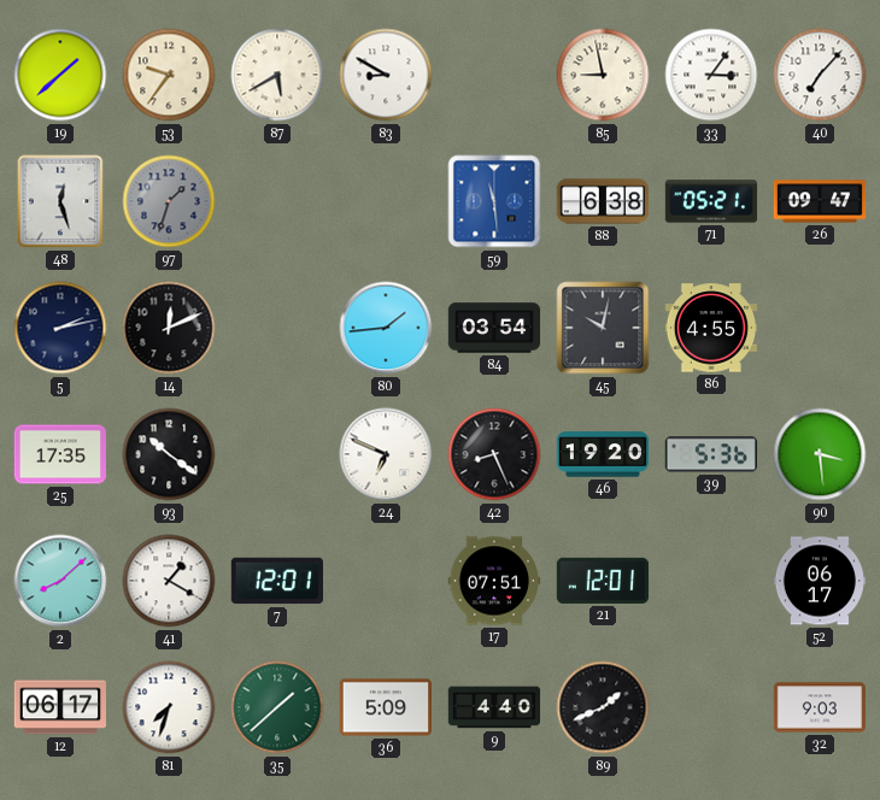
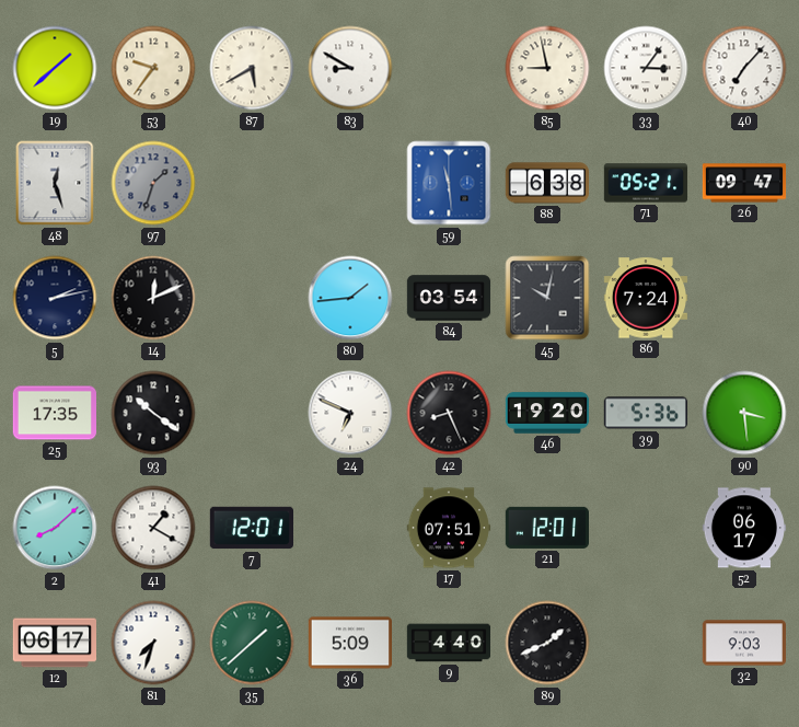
86: 4:55 -> 7:24
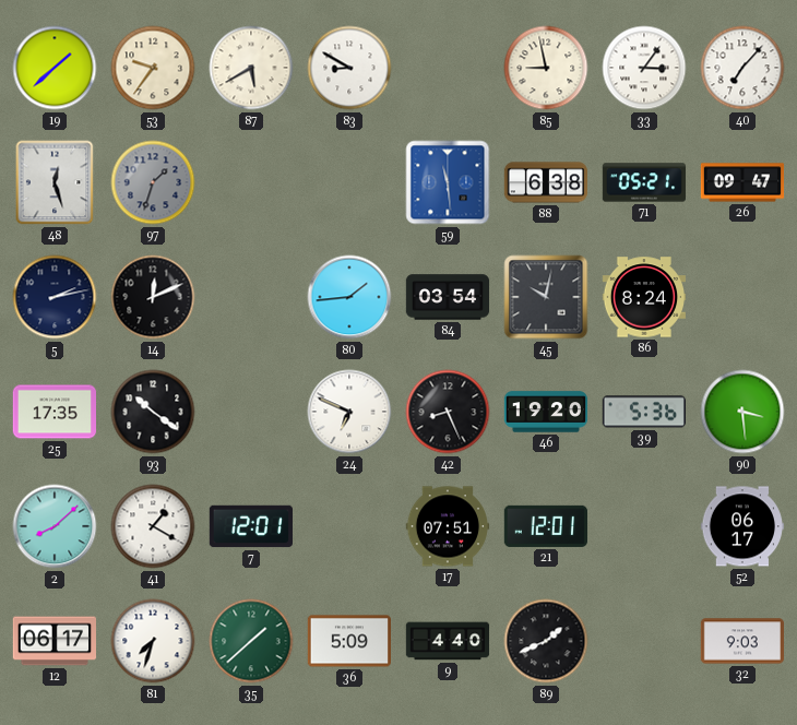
86: 7:24 -> 8:24
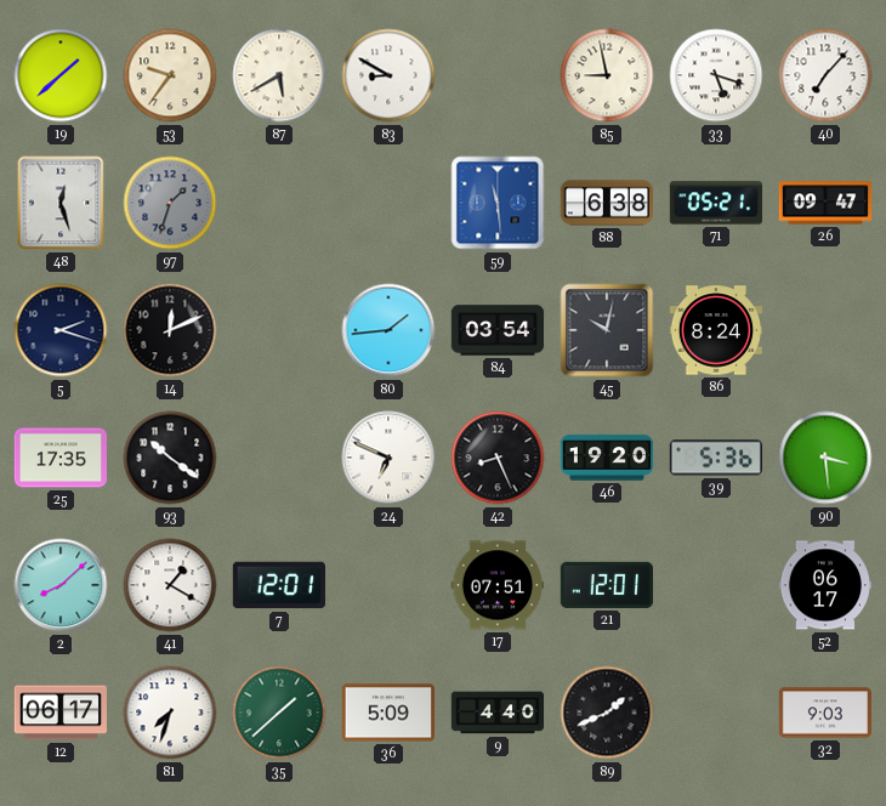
33: 3:06 -> 5:18
5: 2:13 -> 2:18
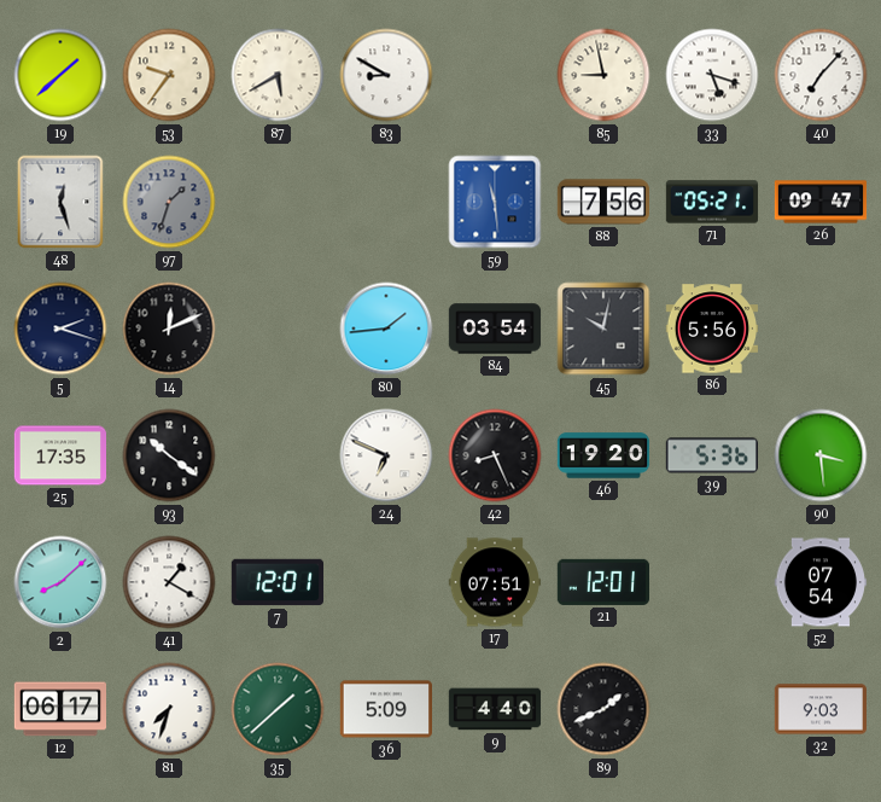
88: 6:38 -> 7:56
86: 8:24 -> 5:56
52: 06:17 -> 07:54
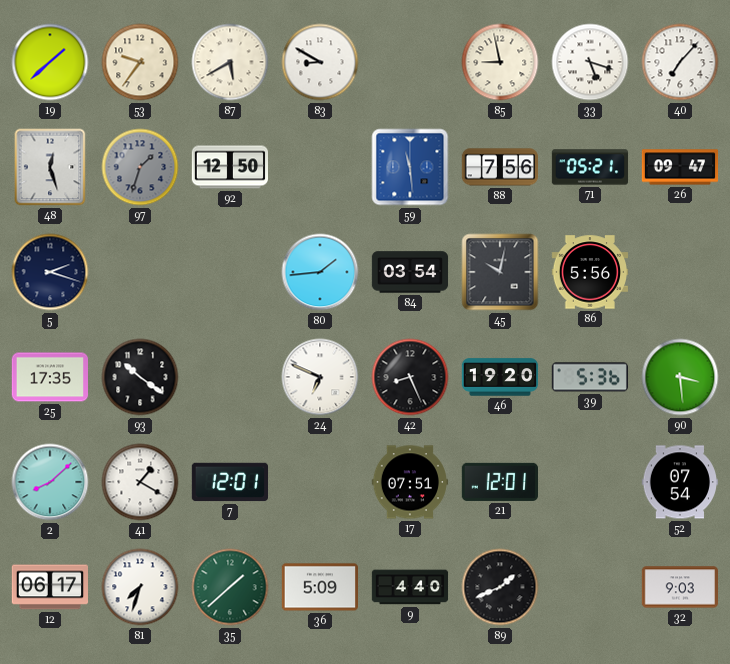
92: none -> 12:50
14: 12:11 -> none
